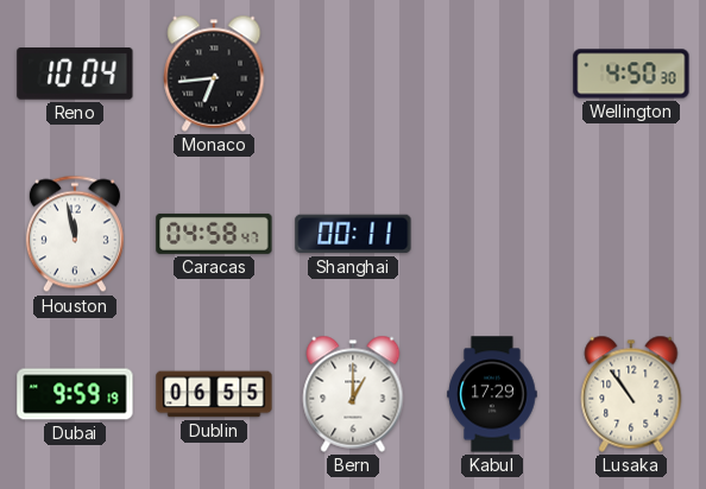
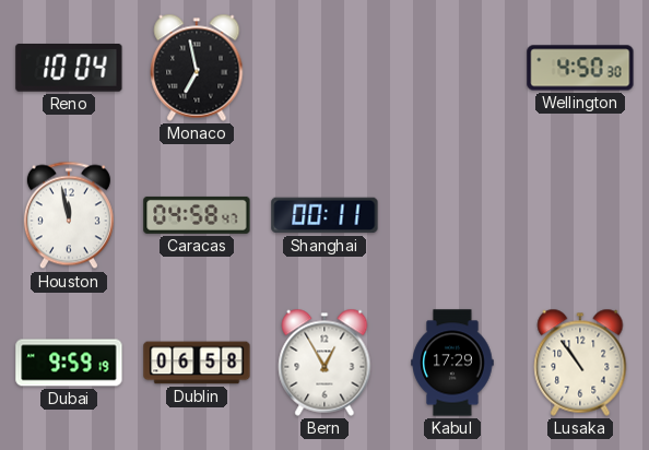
Monaco: 6:44 -> 6:58
Dublin: 06:55 -> 06:58
Bern: 1:00 -> 12:55
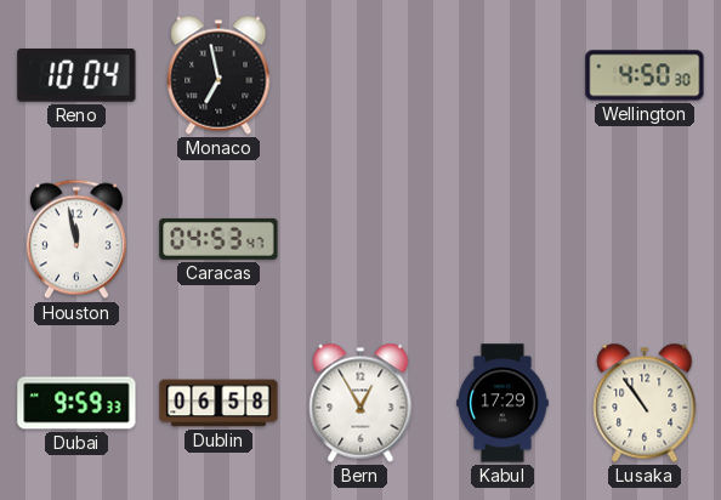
Caracas: 04:58 -> 04:53
Shanghai: 00:11 -> none
Dubai: 9:59:19 -> 9:59:33
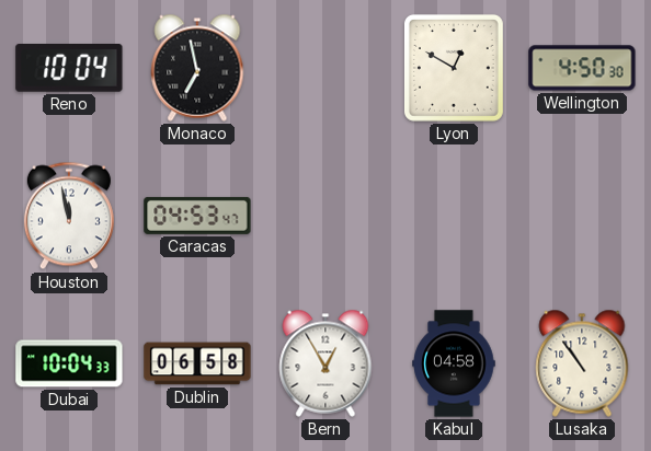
Lyon: none -> 12:50
Dubai: 9:59 -> 10:04
Kabul: 17:29 -> 04:58
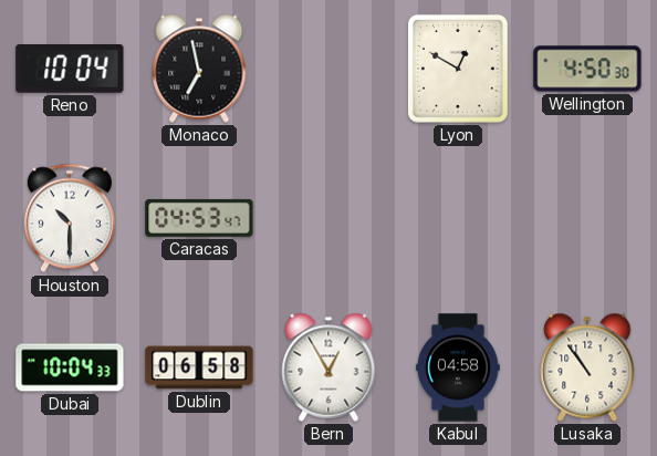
Houston: 11:58 -> 10:30
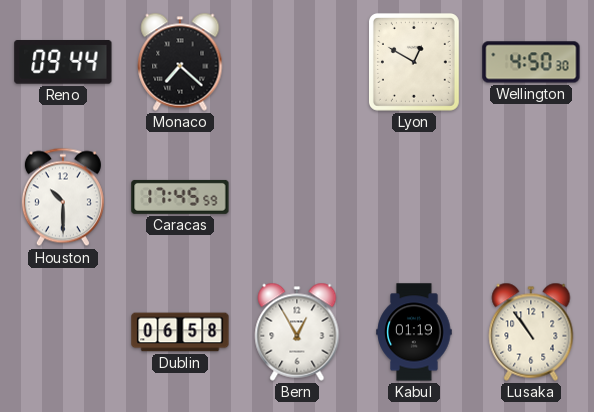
Reno: 10:04 -> 09:44
Monaco: 6:58 -> 7:22
Caracas: 04:53 -> 17:45
Dubai: 10:04 -> none
Kabul: 04:58 -> 01:19
